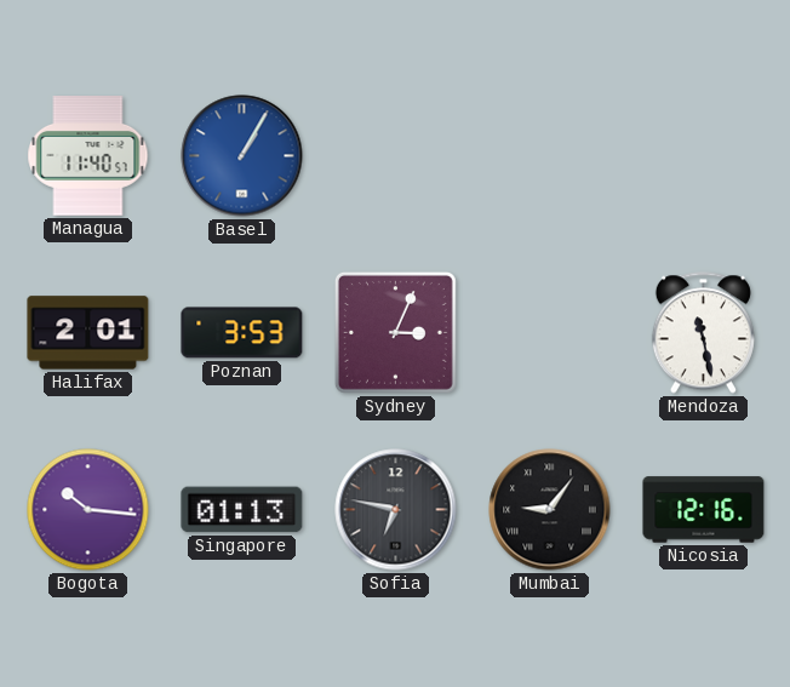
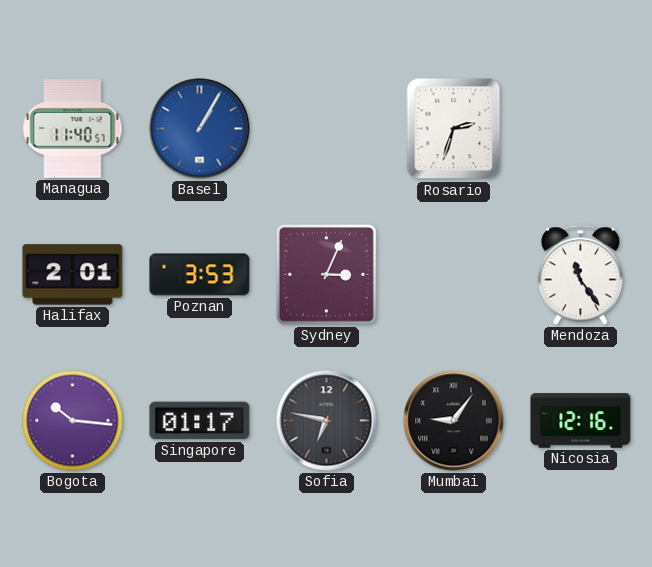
Rosario: none -> 2:33
Mendoza: 11:28 -> 11:24
Singapore: 01:13 -> 01:17
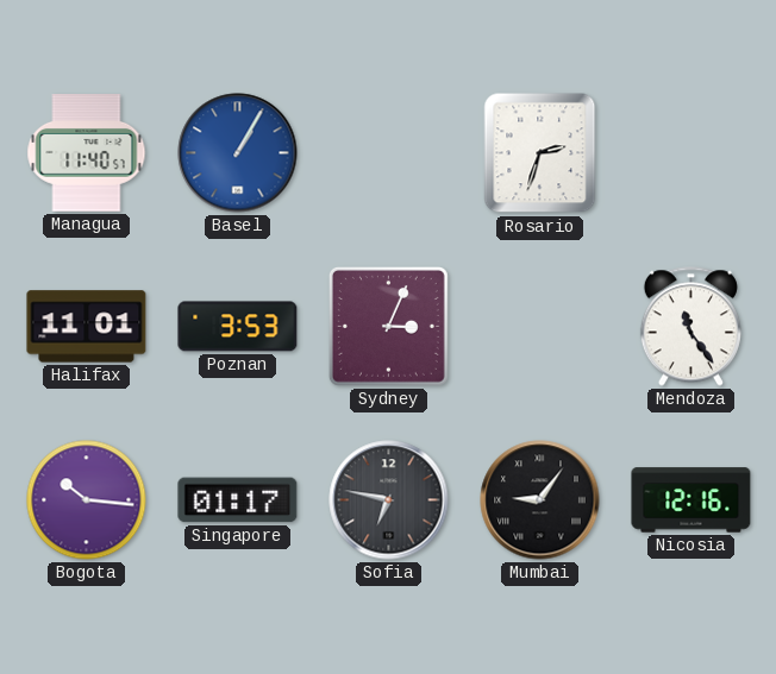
Halifax: 2:01 -> 11:01
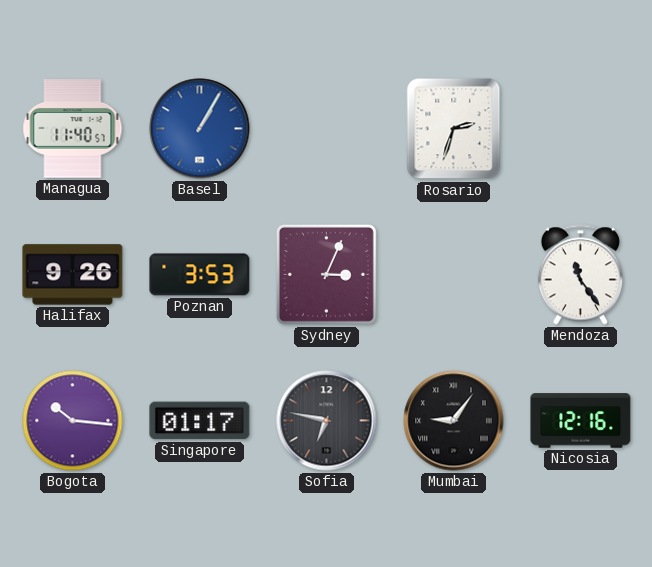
Halifax: 11:01 -> 9:26
